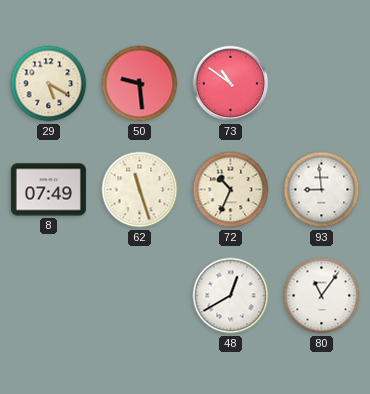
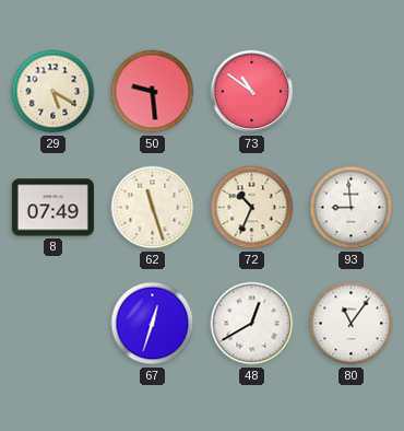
67: none -> 12:33
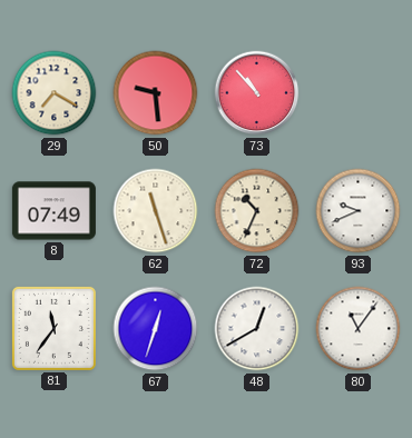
29: 5:20 -> 7:20
73: 10:51 -> 10:53
93: 8:59 -> 9:41
81: none -> 11:36
